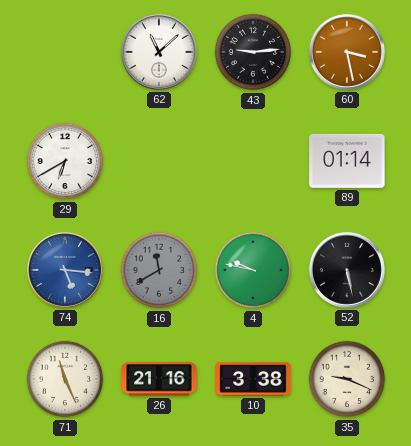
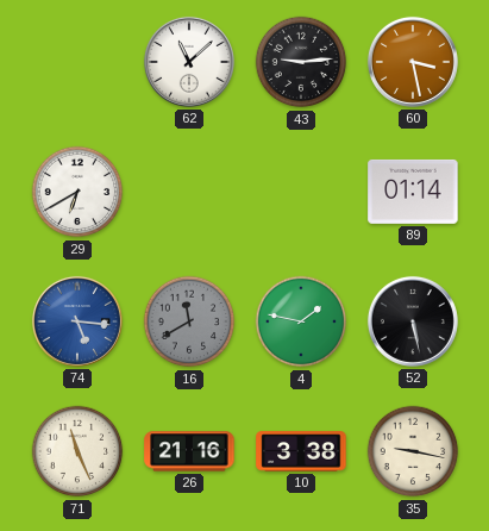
4: 9:47 -> 1:47
35: 9:19 -> 9:17
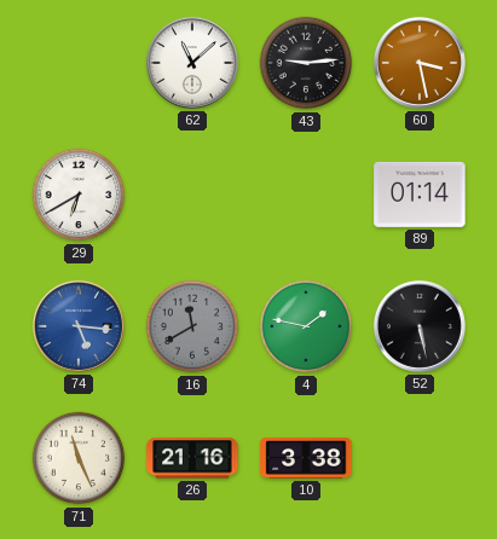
35: 9:17 -> none
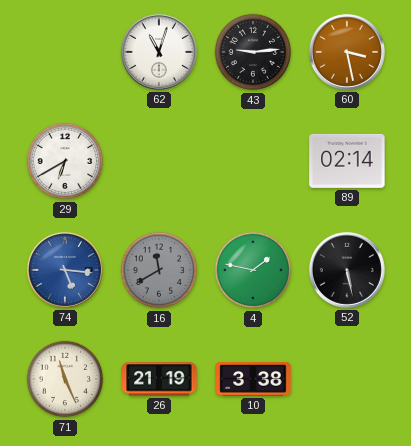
62: 11:08 -> 11:03
89: 01:14 -> 02:14
26: 21:16 -> 21:19
